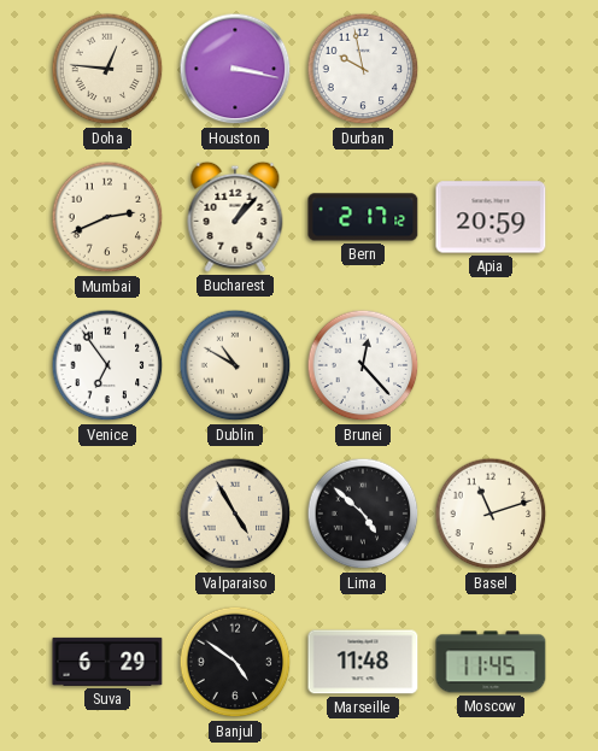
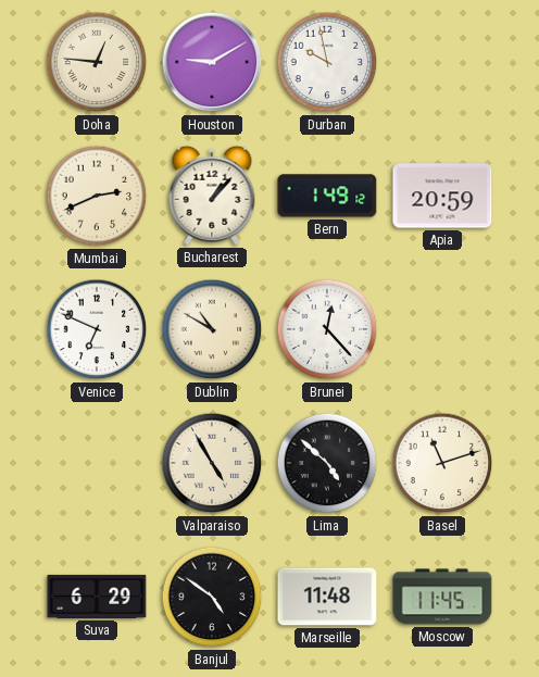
Houston: 3:17 -> 9:10
Bern: 2:17 -> 1:49
Venice: 6:54 -> 6:49
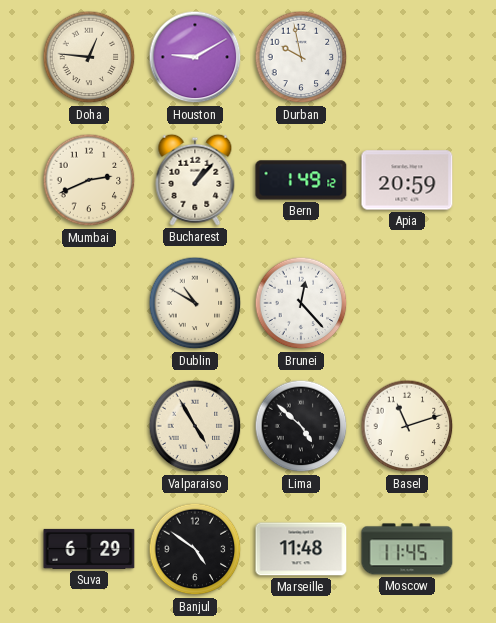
Venice: 6:49 -> none
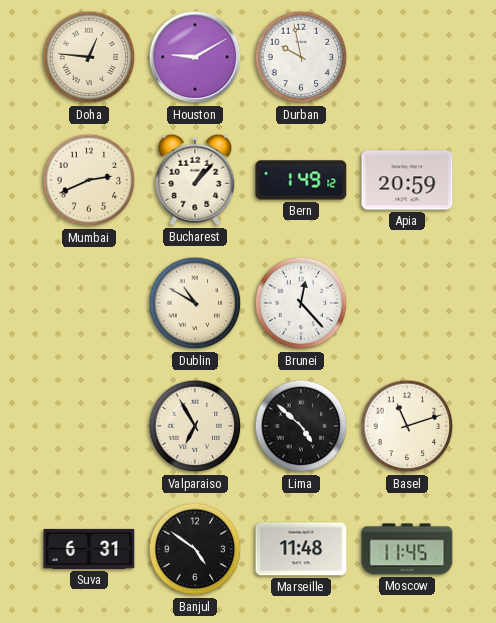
Valparaiso: 4:55 -> 6:55
Suva: 6:29 -> 6:31
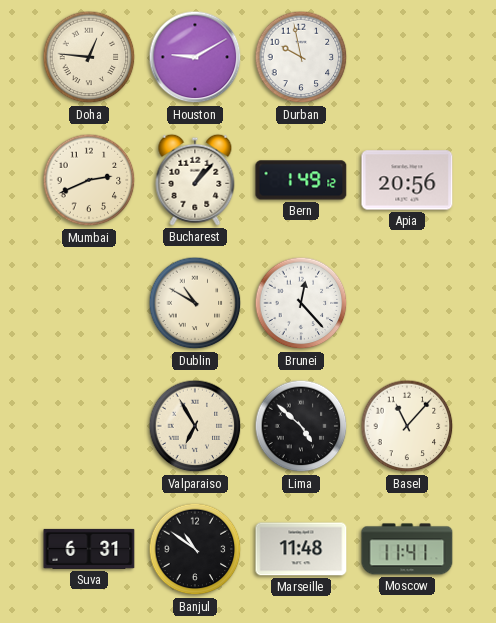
Apia: 20:59 -> 20:56
Basel: 11:12 -> 11:07
Banjul: 4:51 -> 10:51
Moscow: 11:45 -> 11:41
